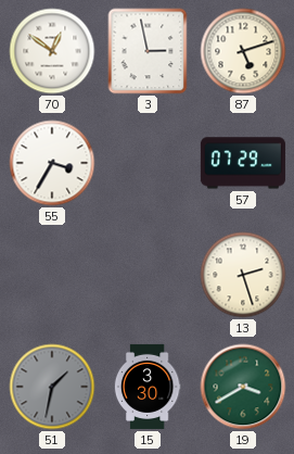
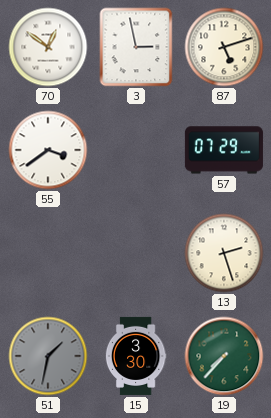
55: 3:35 -> 3:39
19: 3:40 -> 7:37
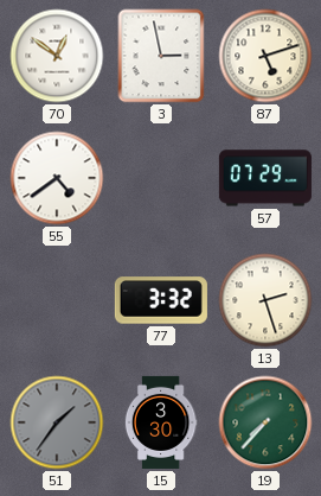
55: 3:39 -> 4:39
77: none -> 3:32
51: 1:32 -> 1:36
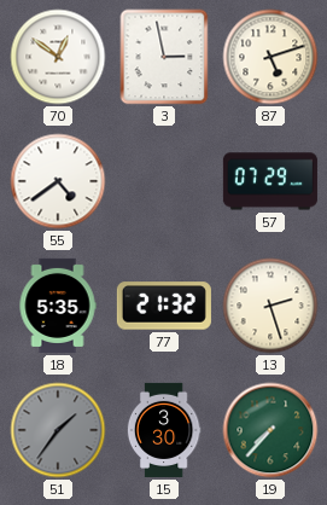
18: none -> 5:35
77: 3:32 -> 21:32
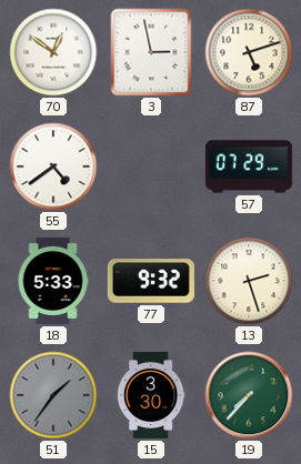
18: 5:35 -> 5:33
77: 21:32 -> 9:32
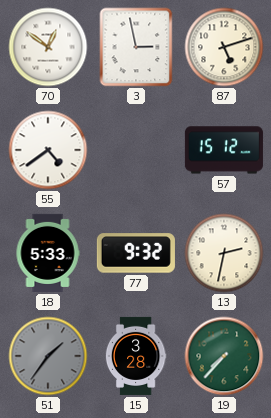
57: 07:29 -> 15:12
13: 2:27 -> 2:32
15: 3:30 -> 3:28
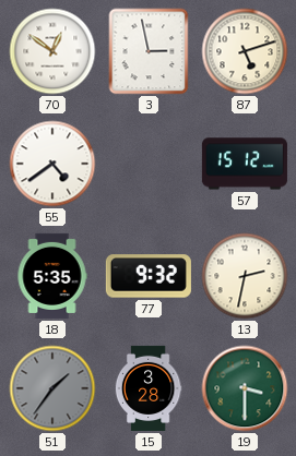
18: 5:33 -> 5:35
19: 7:37 -> 3:30
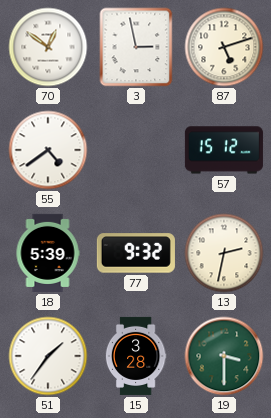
18: 5:35 -> 5:39
51 dial: grey -> white
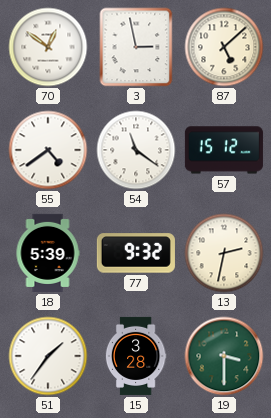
87: 5:12 -> 5:08
54: none -> 11:21
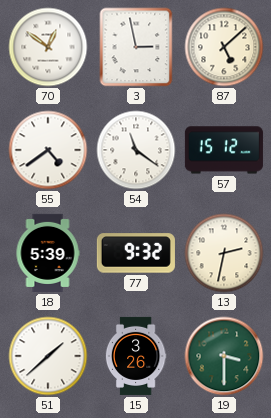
51: 1:36 -> 1:38
15: 3:28 -> 3:26
